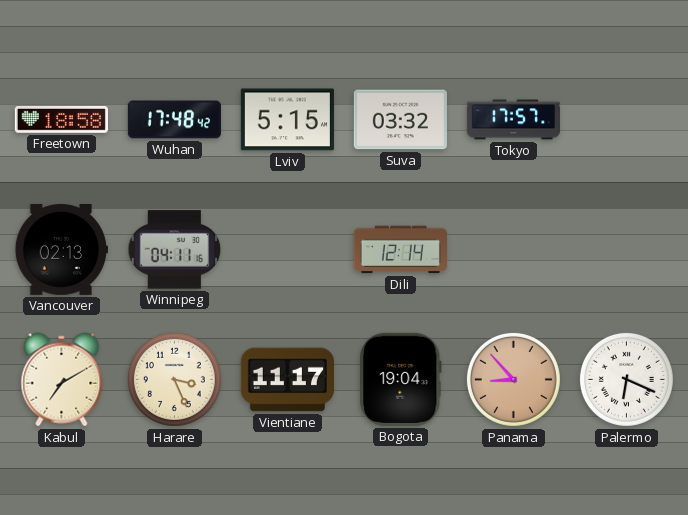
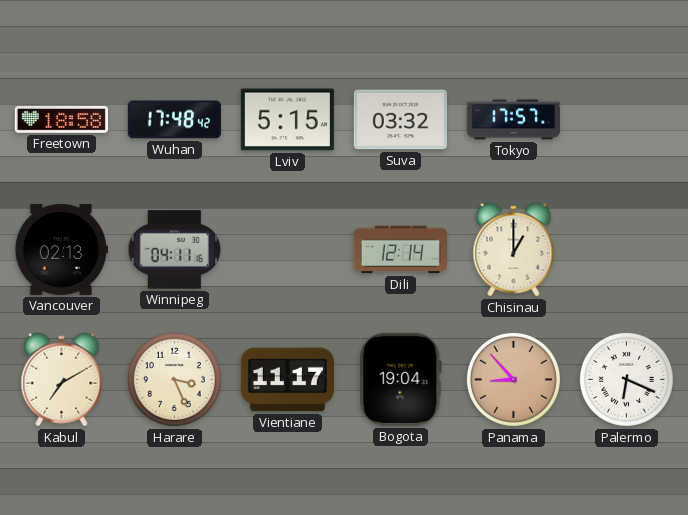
Chisinau: none -> 1:00
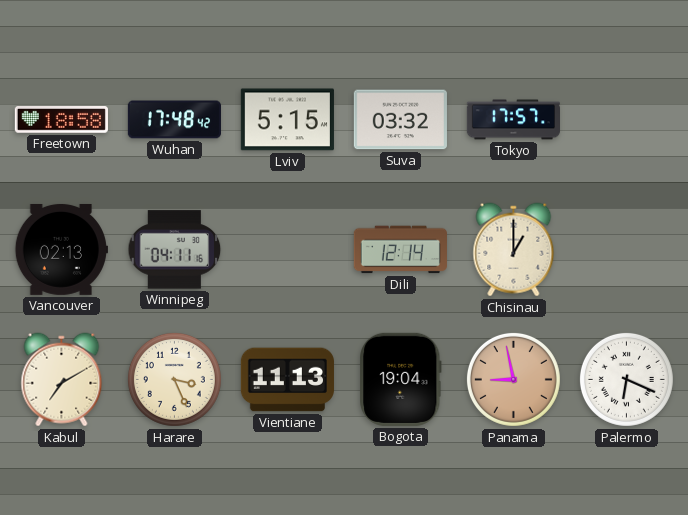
Vientiane: 11:17 -> 11:13
Panama: 8:53 -> 8:58
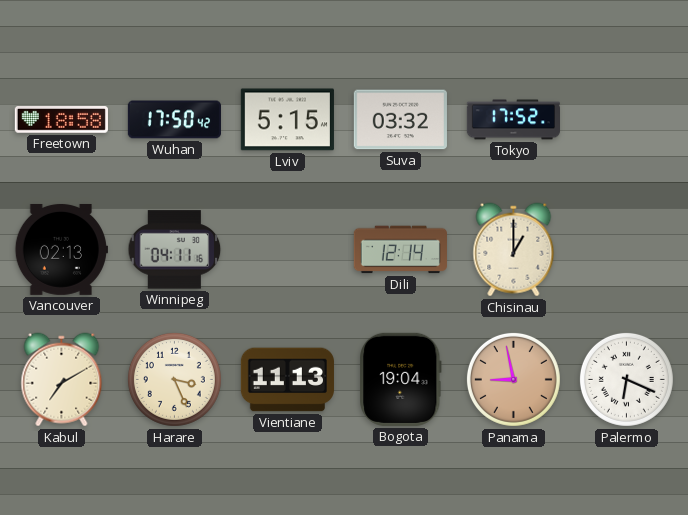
Wuhan: 17:48 -> 17:50
Tokyo: 17:57 -> 17:52
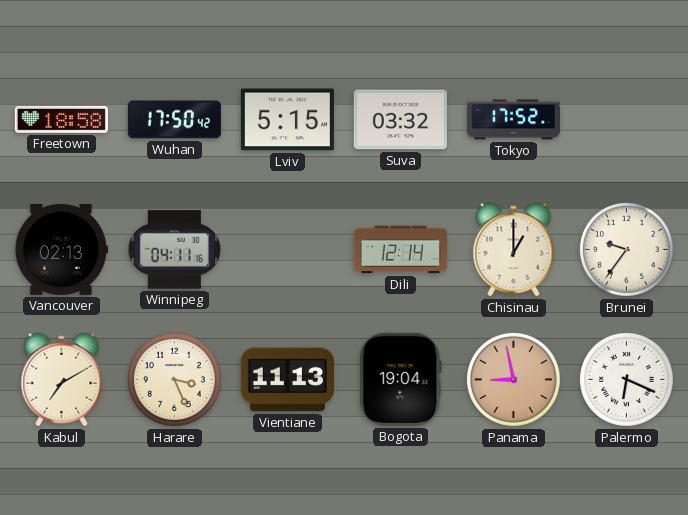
Brunei: none -> 9:36
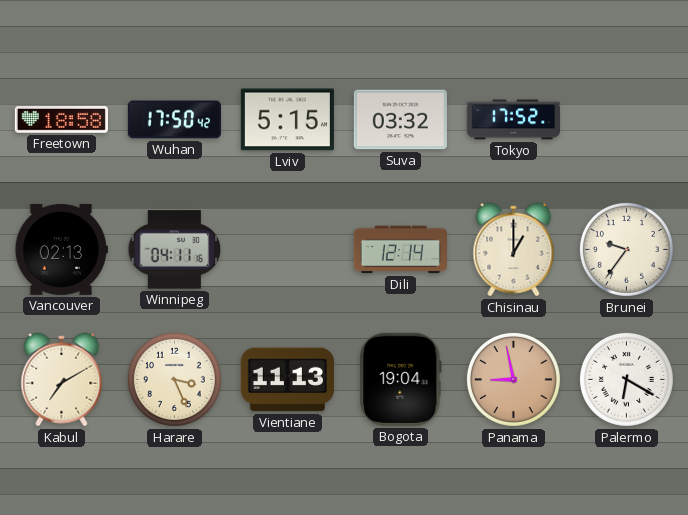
Palermo: 6:19 -> 6:20
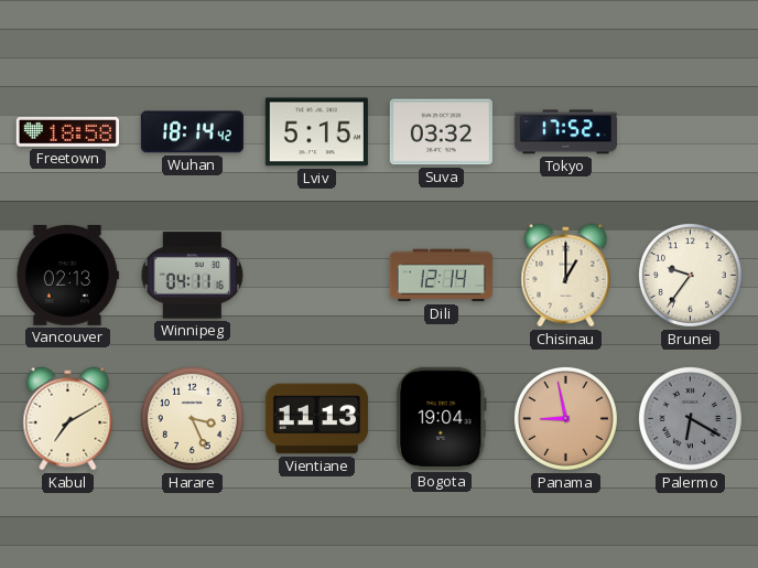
Wuhan: 17:50 -> 18:14
Palermo dial: white -> grey
